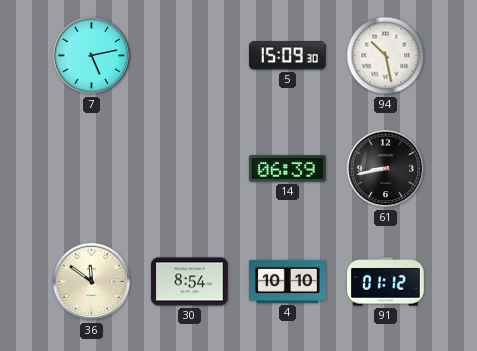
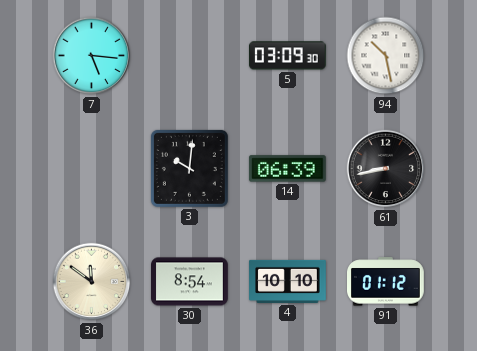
7: 5:13 -> 5:16
5: 15:09 -> 03:09
3: none -> 10:01
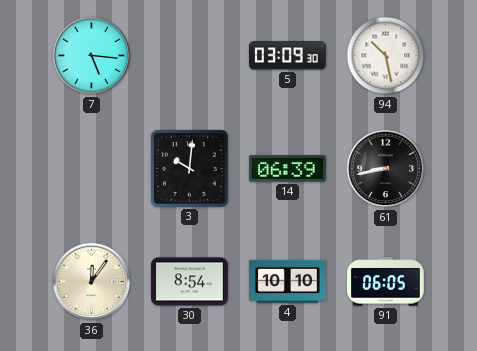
36: 11:51 -> 12:06
91: 01:12 -> 06:05
